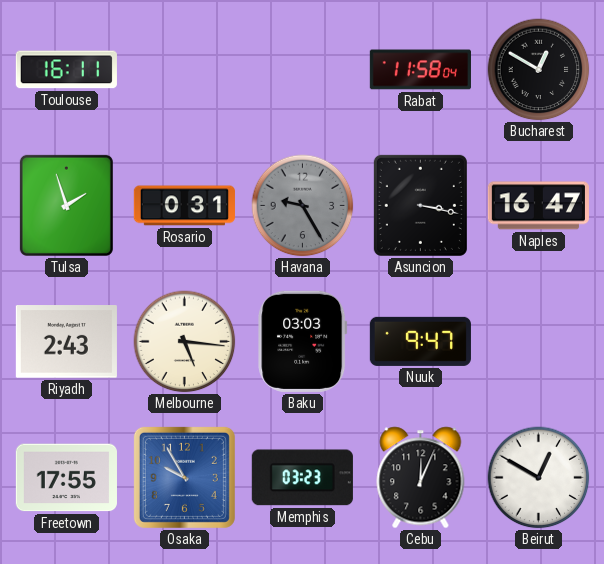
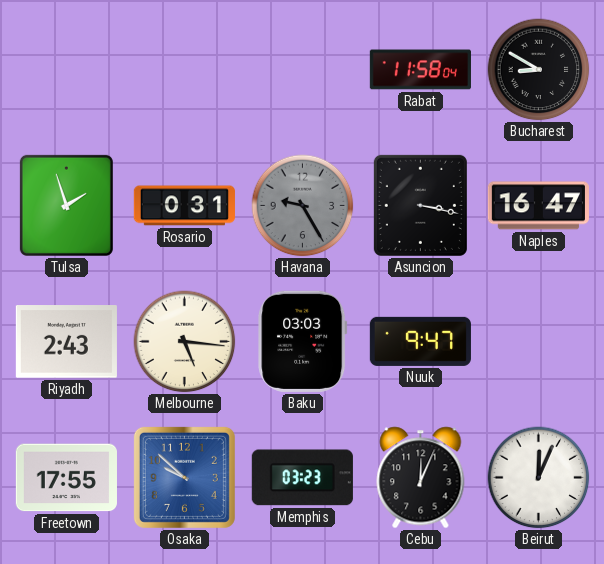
Toulouse: 16:11 -> none
Bucharest: 12:50 -> 8:50
Osaka: 9:55 -> 9:52
Beirut: 12:50 -> 12:04
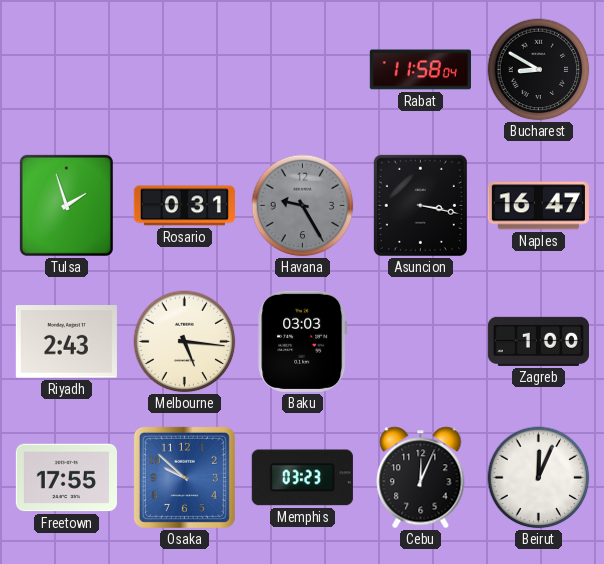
Nuuk: 9:47 -> none
Zagreb: none -> 1:00
